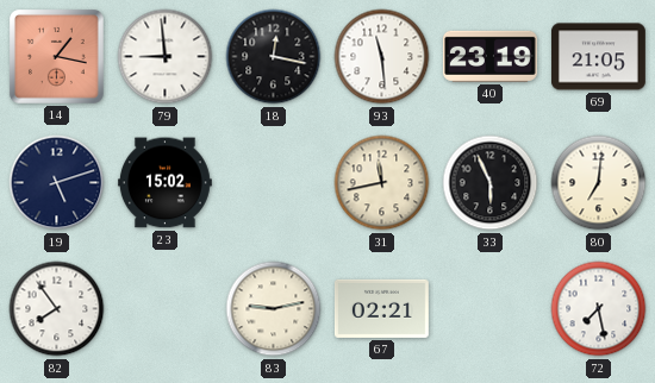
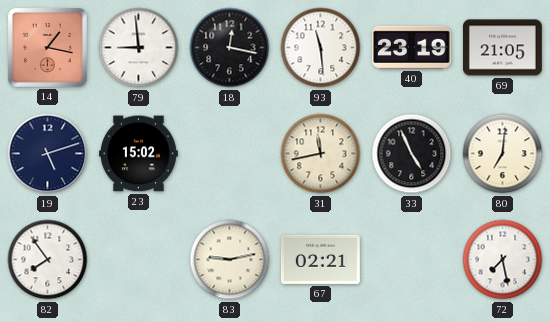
33: 5:56 -> 4:56
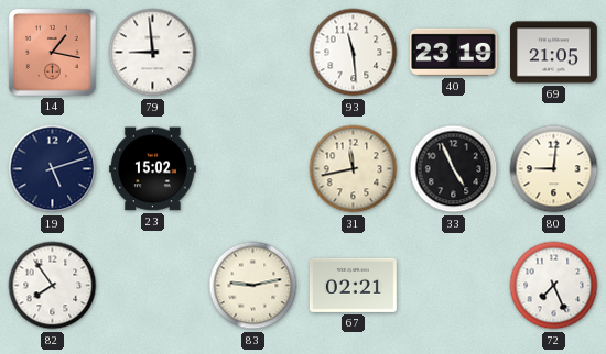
18: 12:17 -> none
80: 7:01 -> 9:01
72: 7:28 -> 7:26
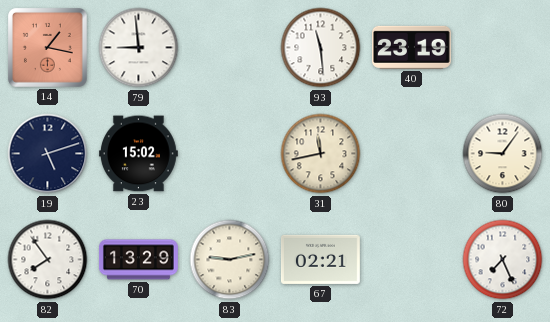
69: 21:05 -> none
33: 4:56 -> none
80: 9:01 -> 9:06
70: none -> 13:29
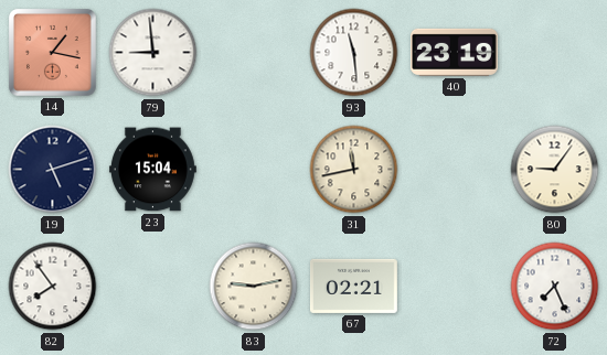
23: 15:02 -> 15:04
70: 13:29 -> none
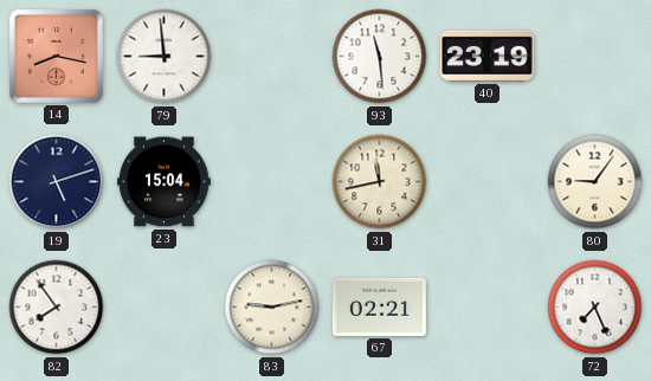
14: 1:17 -> 8:17
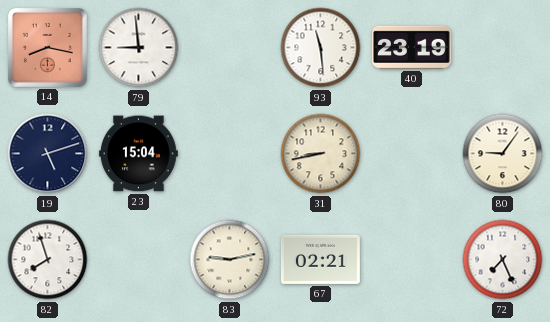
31: 11:43 -> 8:43
82: 7:54 -> 7:57
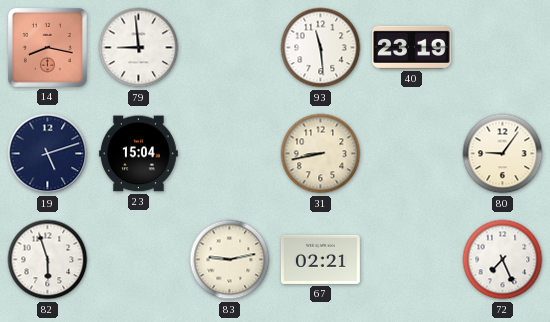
82: 7:57 -> 5:57
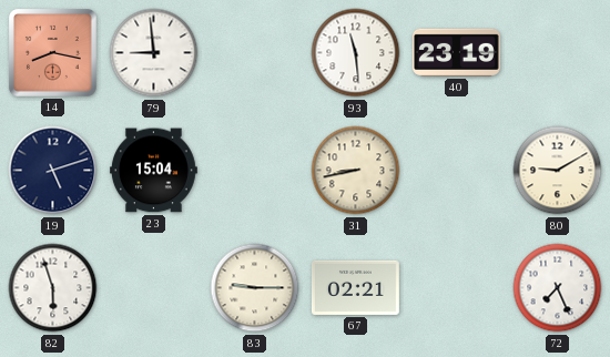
80: 9:06 -> 9:10
83: 9:13 -> 9:15
